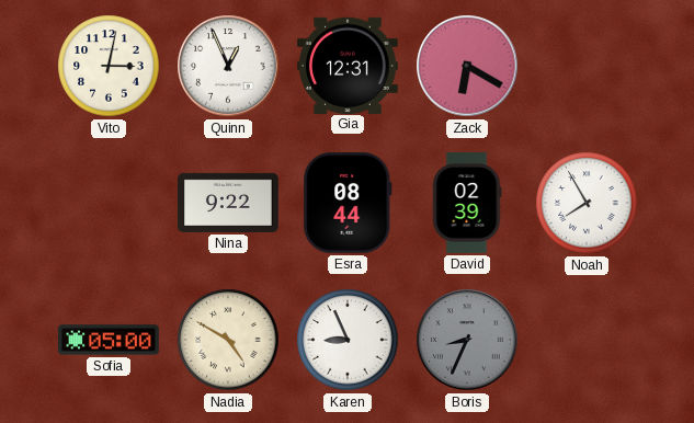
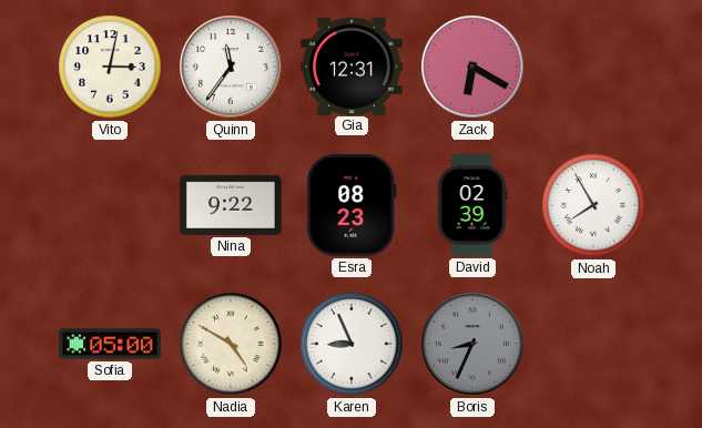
Quinn: 12:56 -> 11:36
Esra: 08:44 -> 08:23
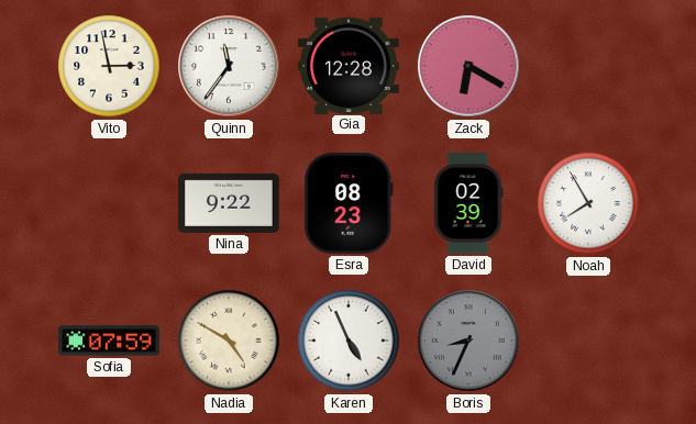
Vito: 3:02 -> 2:58
Gia: 12:31 -> 12:28
Sofia: 05:00 -> 07:59
Karen: 8:56 -> 4:56
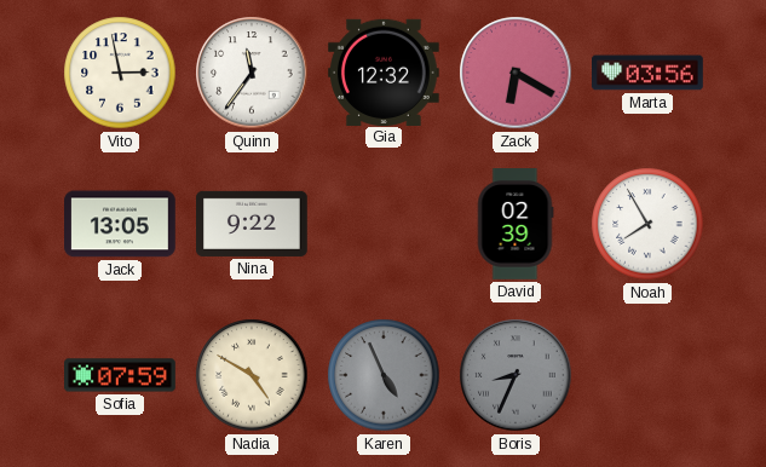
Gia: 12:28 -> 12:32
Marta: none -> 03:56
Jack: none -> 13:05
Esra: 08:23 -> none
Karen dial: white -> grey
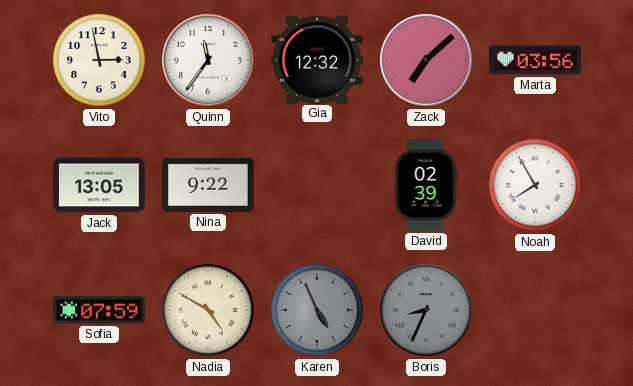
Zack: 6:20 -> 7:08
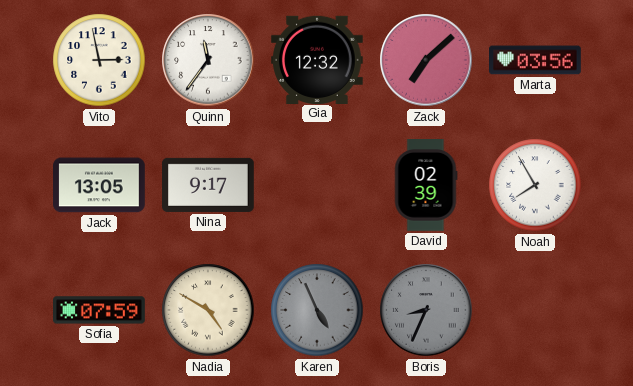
Nina: 9:22 -> 9:17
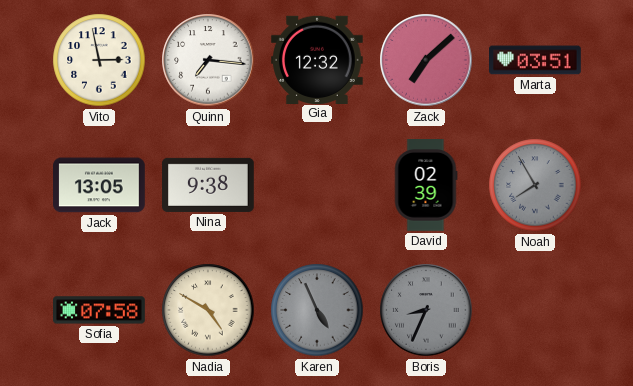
Quinn: 11:36 -> 7:16
Marta: 03:56 -> 03:51
Nina: 9:17 -> 9:38
Noah dial: white -> grey
Sofia: 07:59 -> 07:58
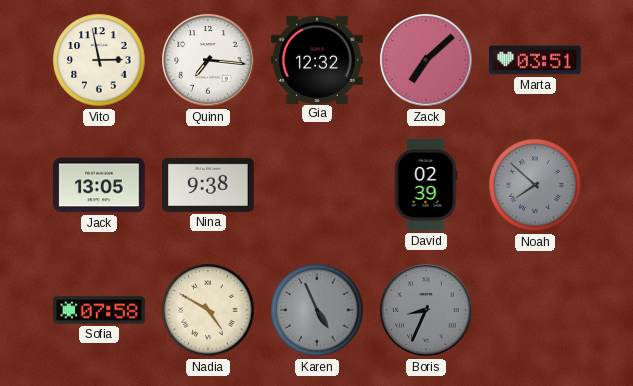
Noah: 7:55 -> 7:52
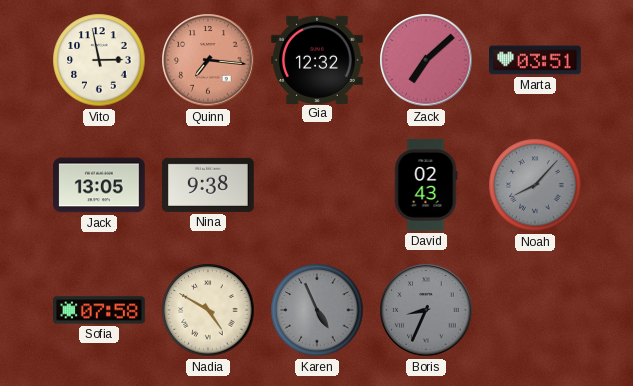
Quinn dial: white -> salmon
David: 02:39 -> 02:43
Noah: 7:52 -> 8:07
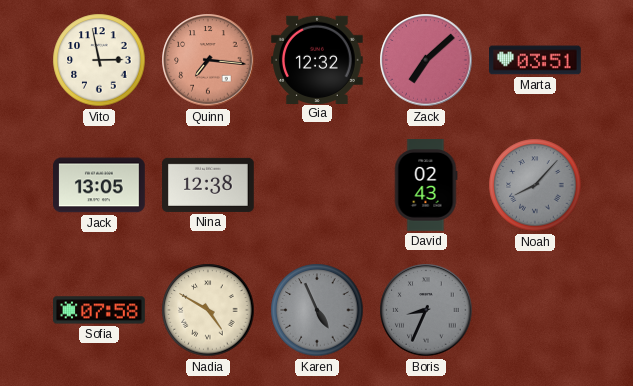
Nina: 9:38 -> 12:38
